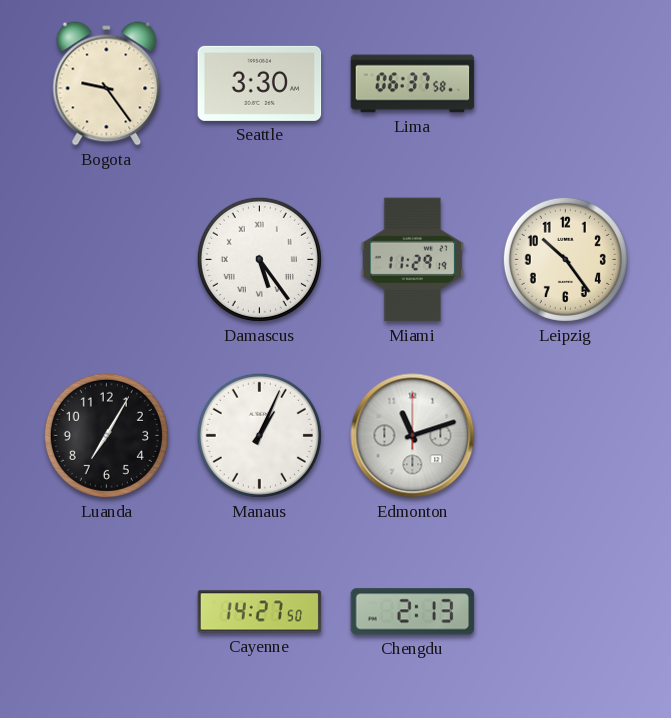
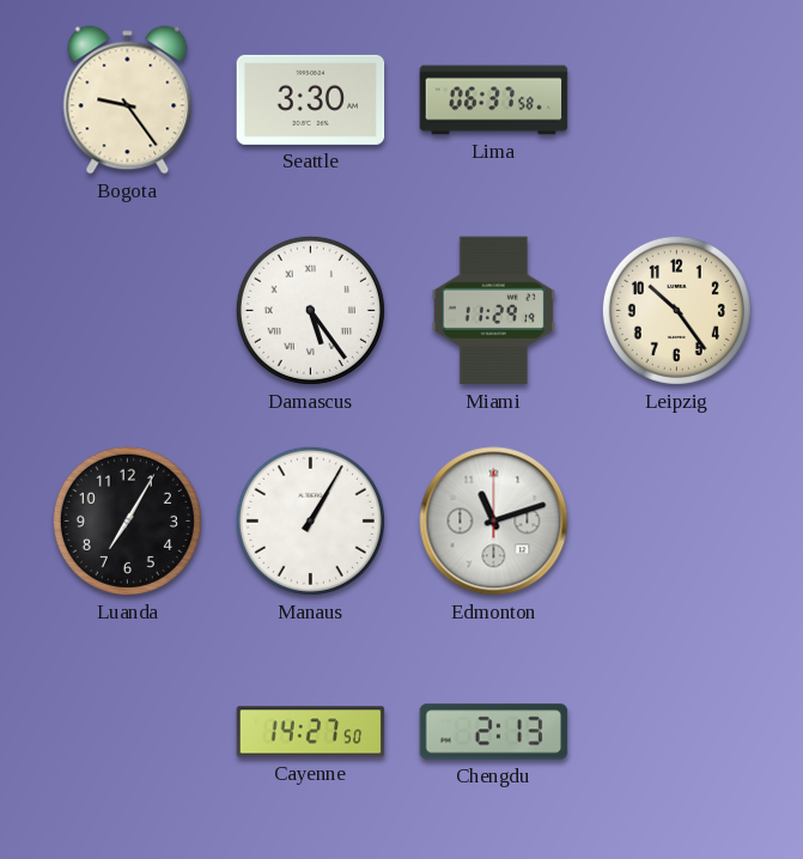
Manaus: 1:04 -> 1:05
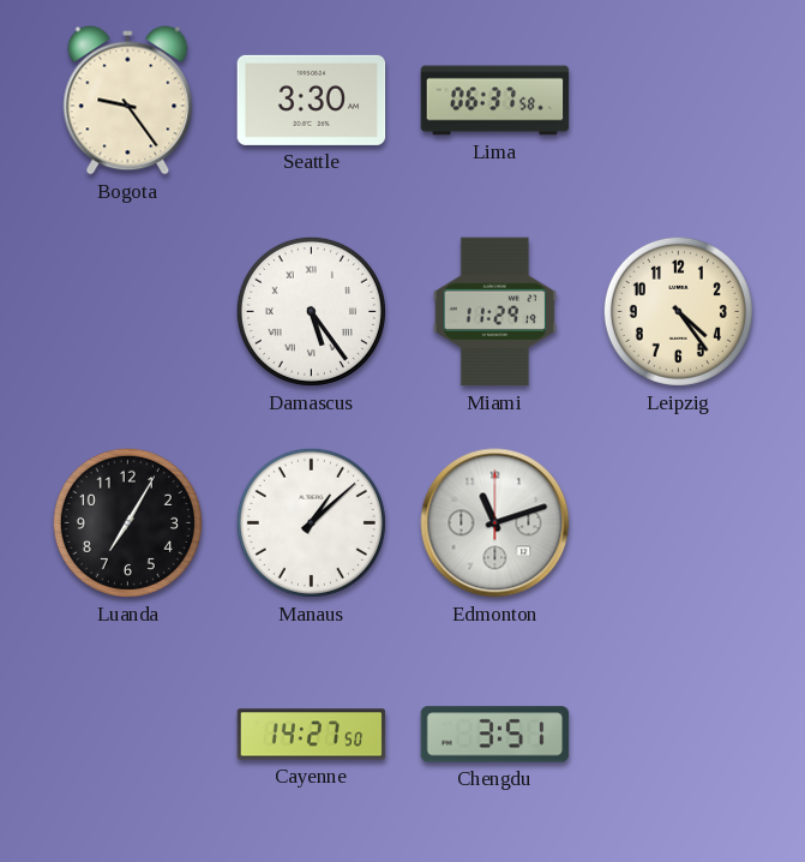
Leipzig: 10:24 -> 4:24
Manaus: 1:05 -> 1:08
Chengdu: 2:13 -> 3:51
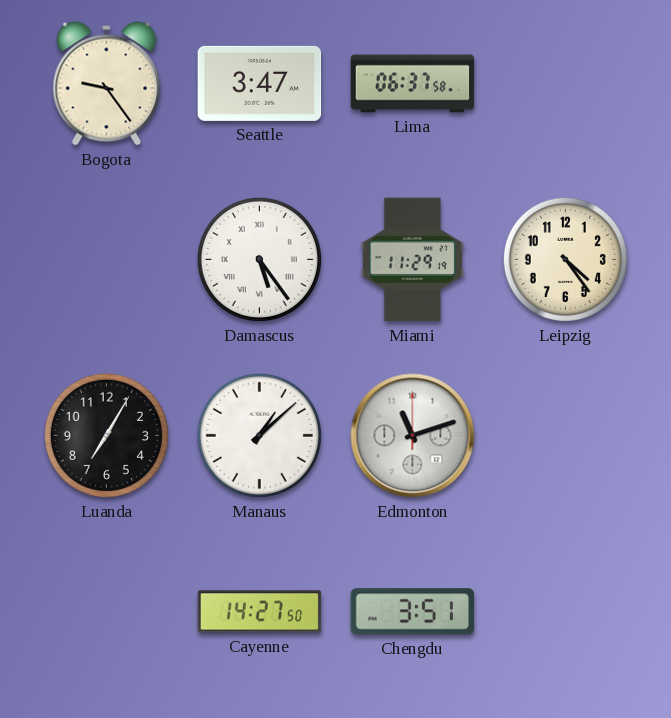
Seattle: 3:30 -> 3:47
